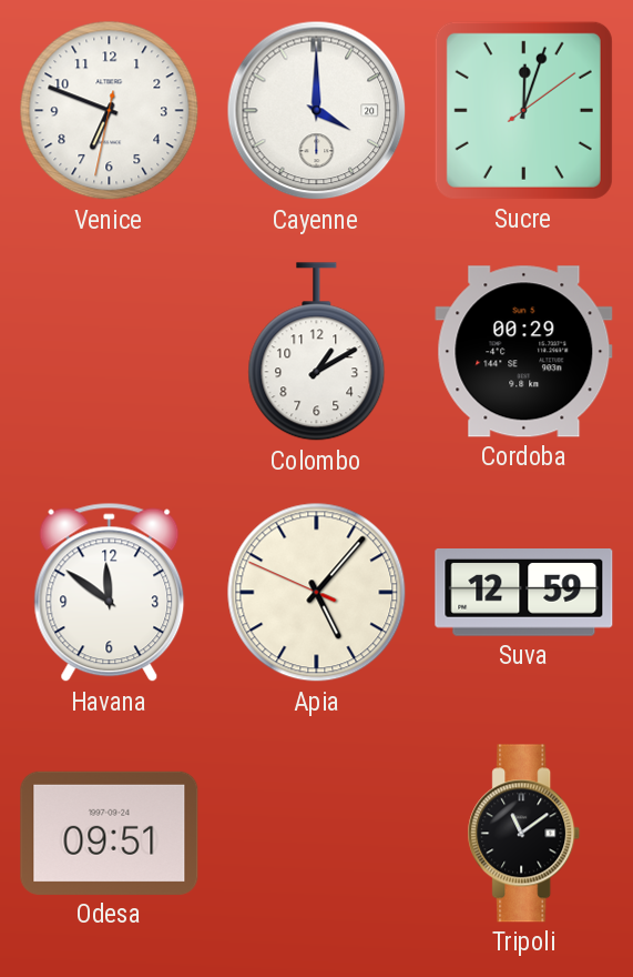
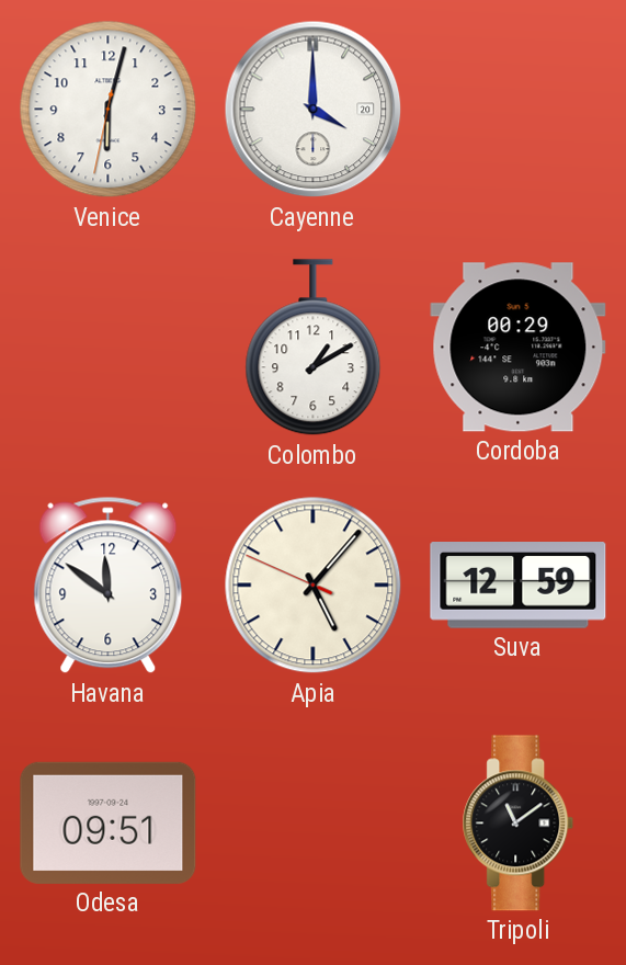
Venice: 6:48 -> 6:02
Sucre: 12:03 -> none
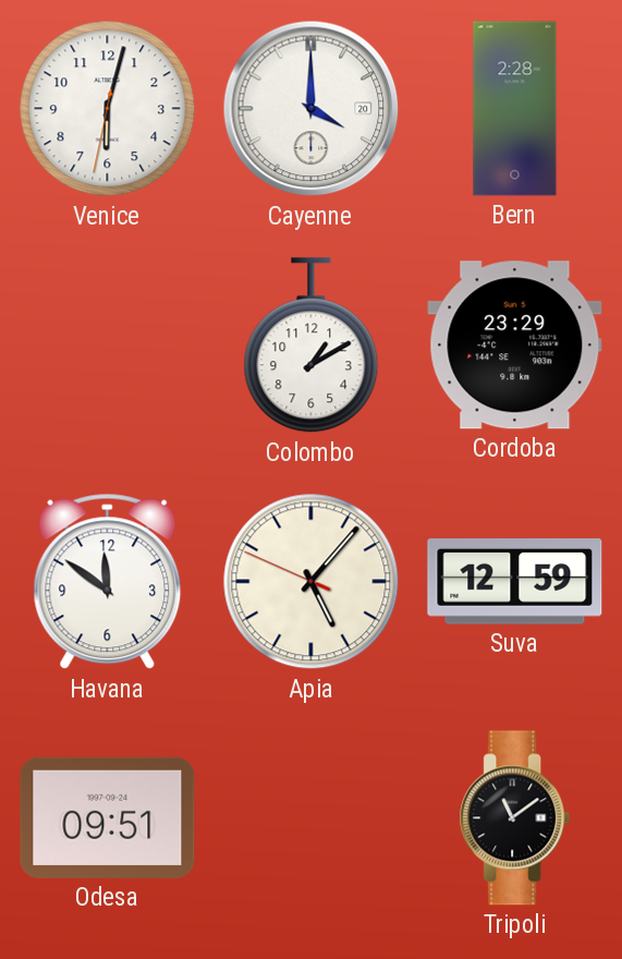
Bern: none -> 2:28
Cordoba: 00:29 -> 23:29
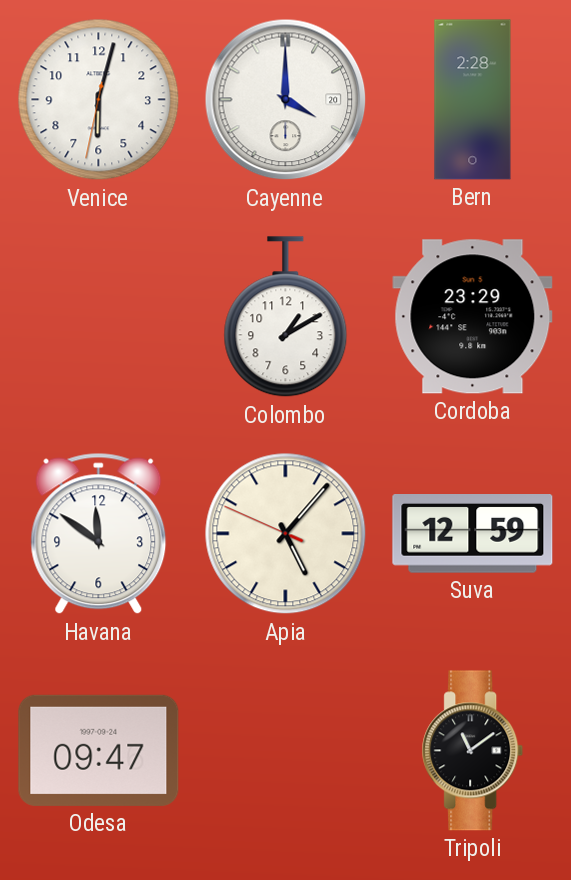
Odesa: 09:51 -> 09:47
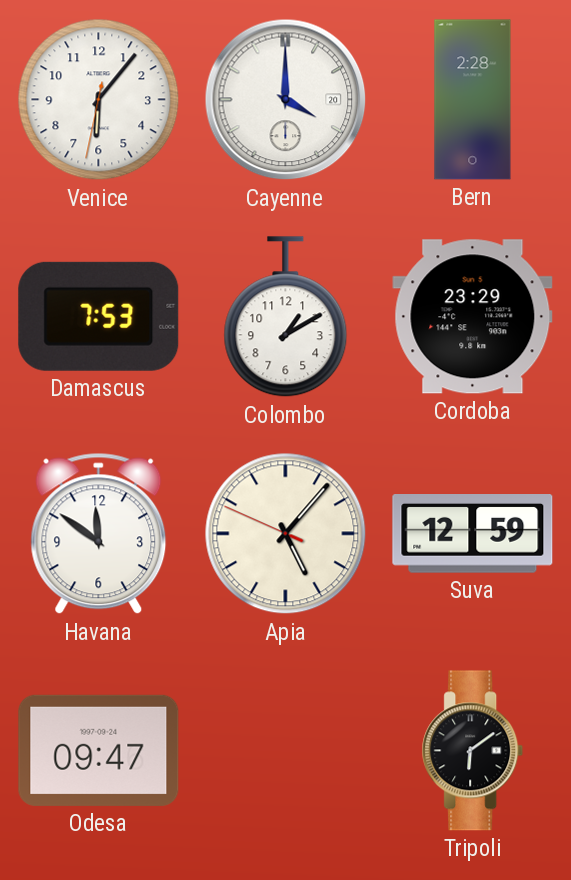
Venice: 6:02 -> 6:06
Damascus: none -> 7:53
Tripoli: 11:09 -> 6:09
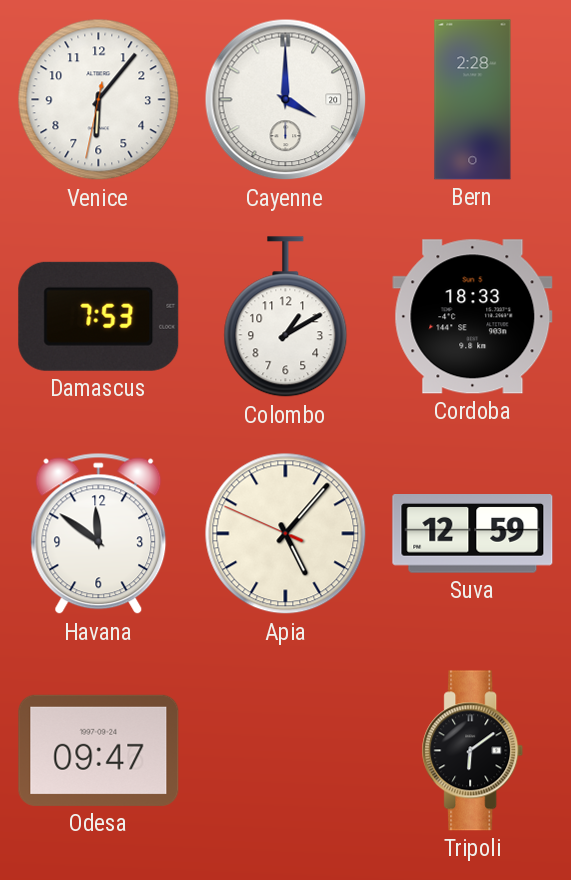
Cordoba: 23:29 -> 18:33
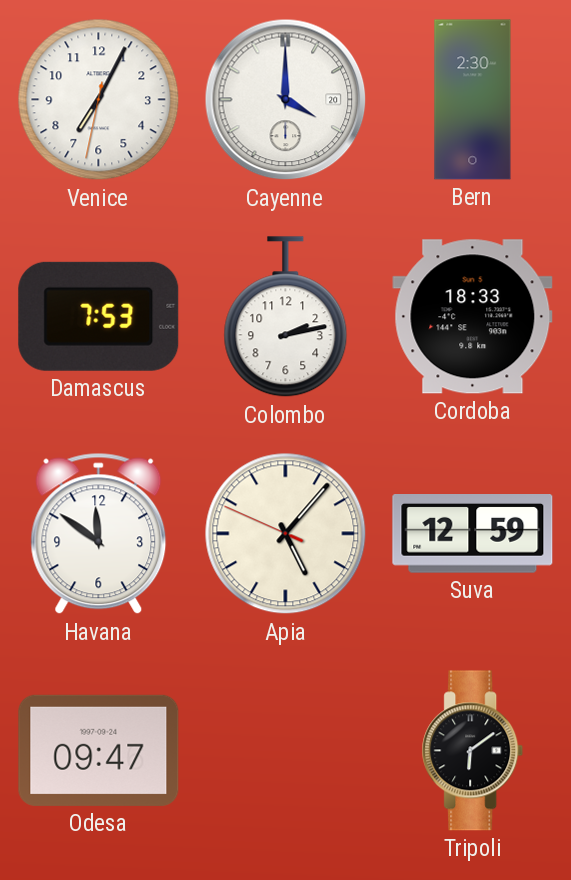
Venice: 6:06 -> 7:04
Bern: 2:28 -> 2:30
Colombo: 1:10 -> 2:13
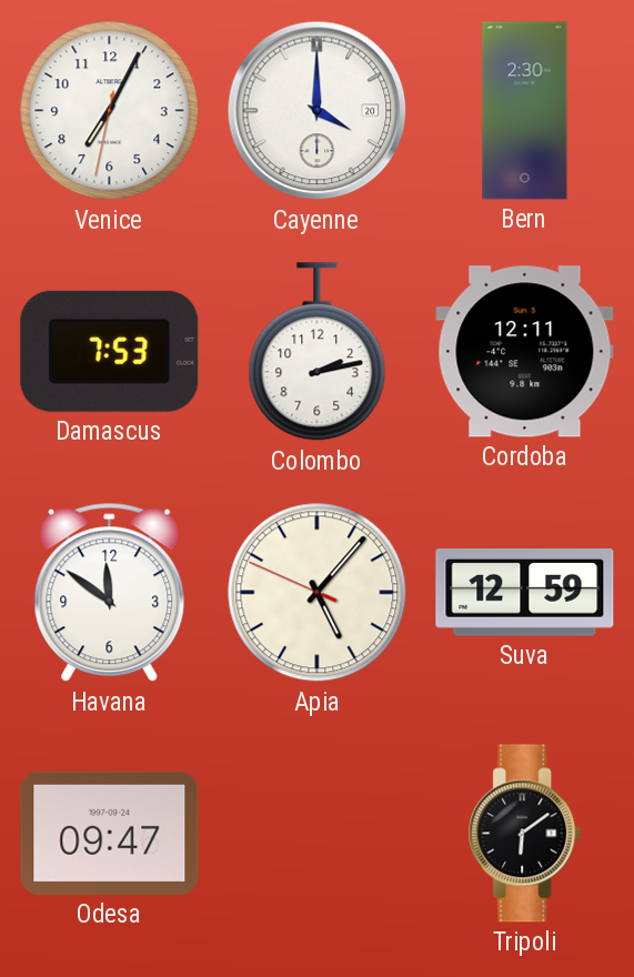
Cordoba: 18:33 -> 12:11
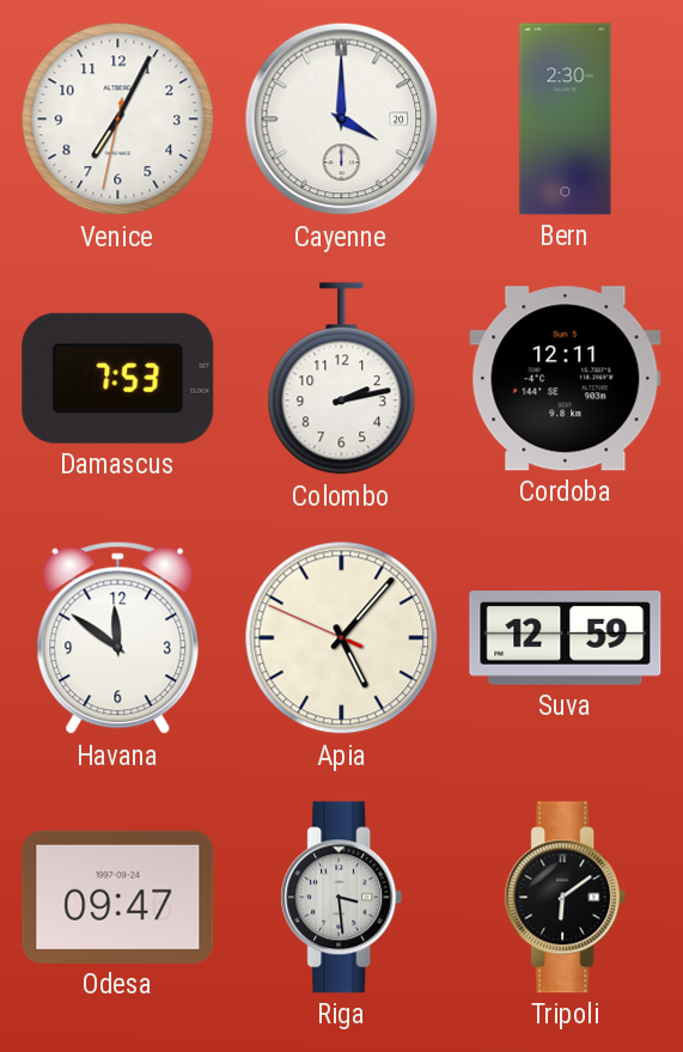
Riga: none -> 3:29
